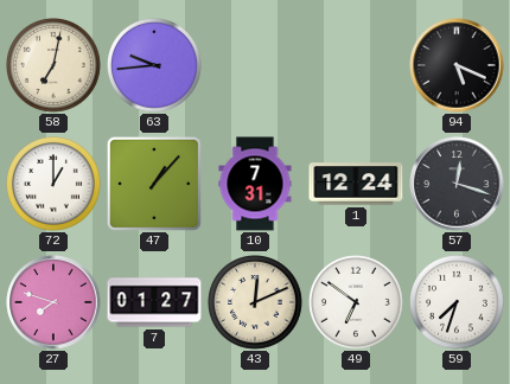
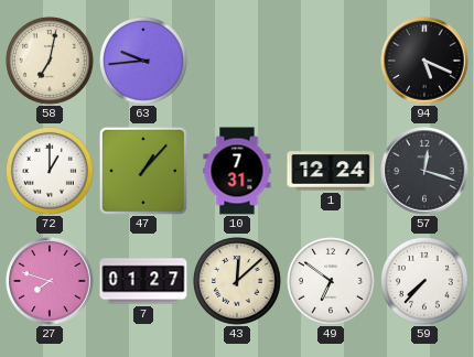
43: 12:11 -> 12:08
59: 7:33 -> 7:37
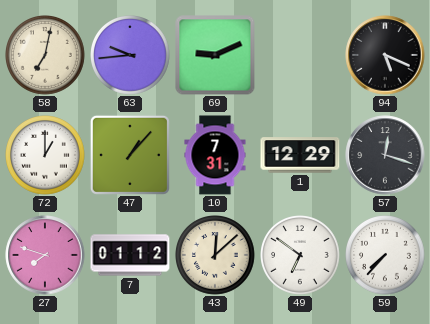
69: none -> 9:11
1: 12:24 -> 12:29
7: 01:27 -> 01:12
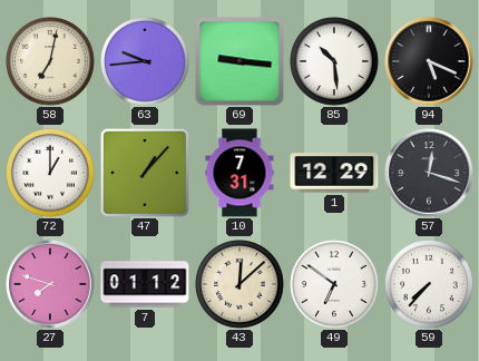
69: 9:11 -> 9:16
85: none -> 10:29
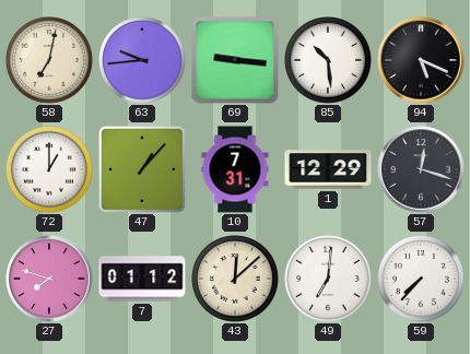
49: 6:51 -> 7:01
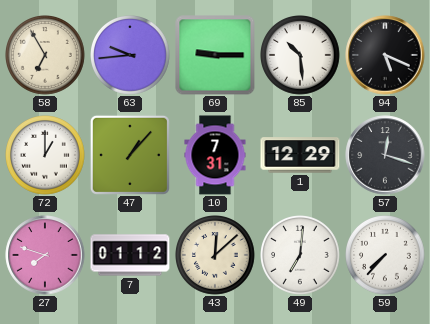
58: 7:02 -> 6:55
69: 9:16 -> 9:15
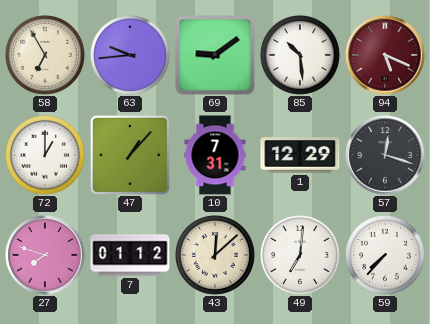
69: 9:15 -> 9:09
94 dial: black -> burgundy
